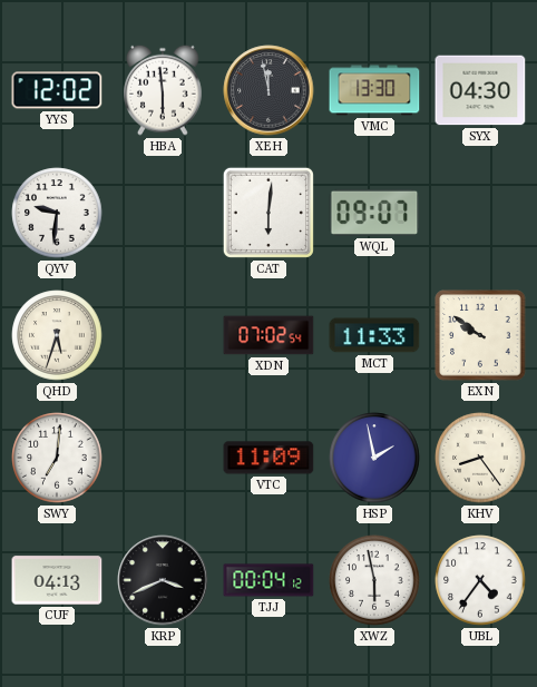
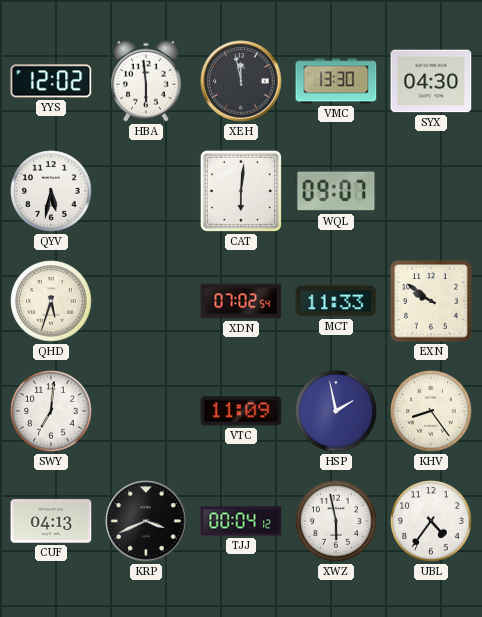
QYV: 9:31 -> 5:32
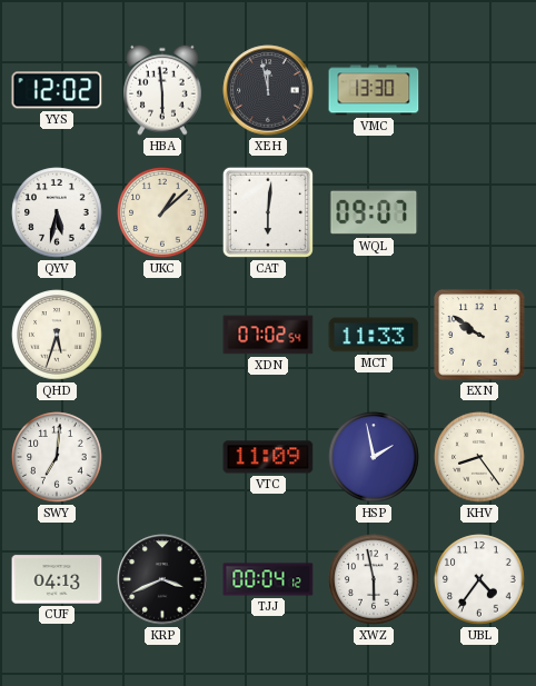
SYX: 04:30 -> none
UKC: none -> 1:08
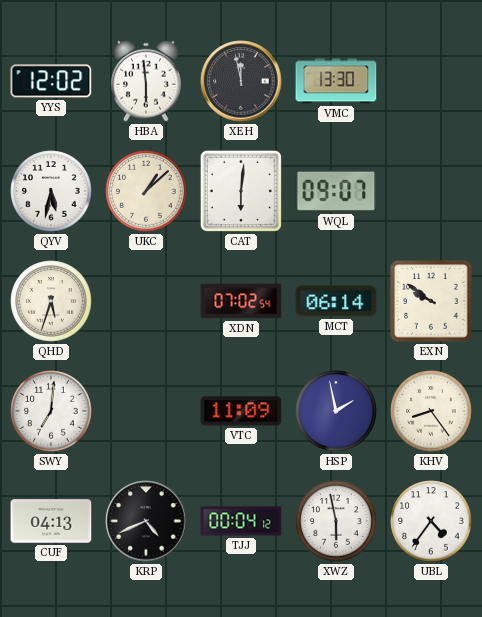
MCT: 11:33 -> 06:14
KRP: 3:41 -> 4:41
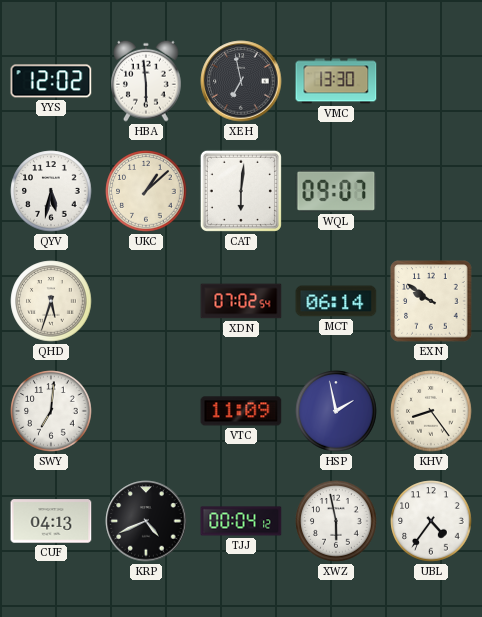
XEH: 11:58 -> 6:58
